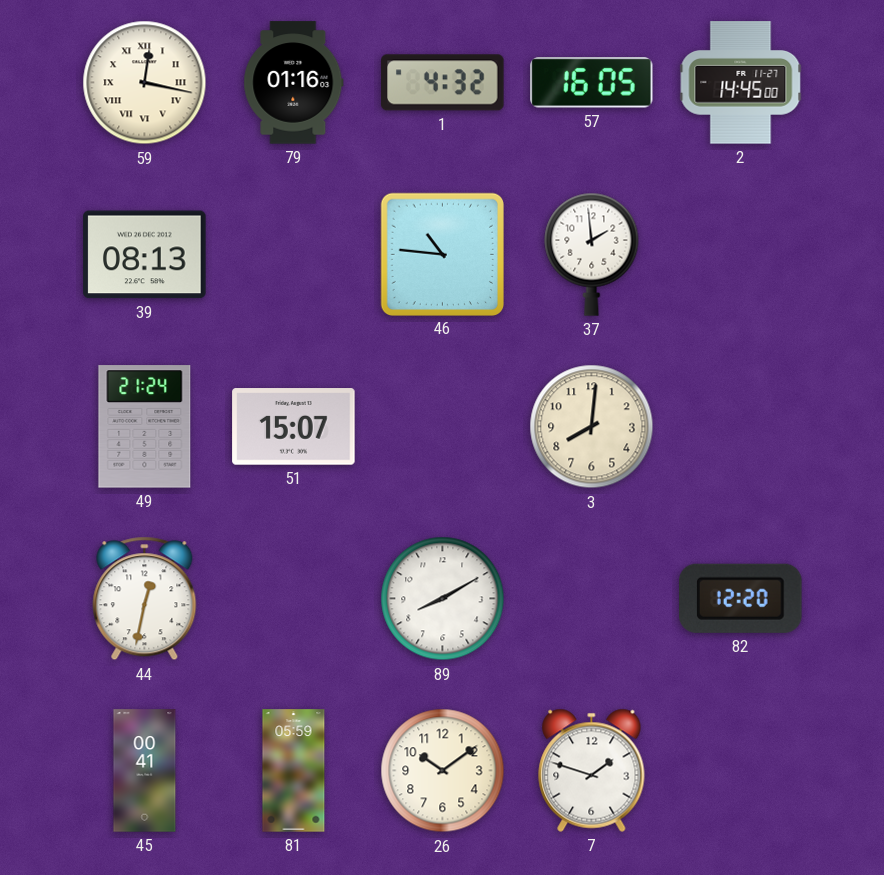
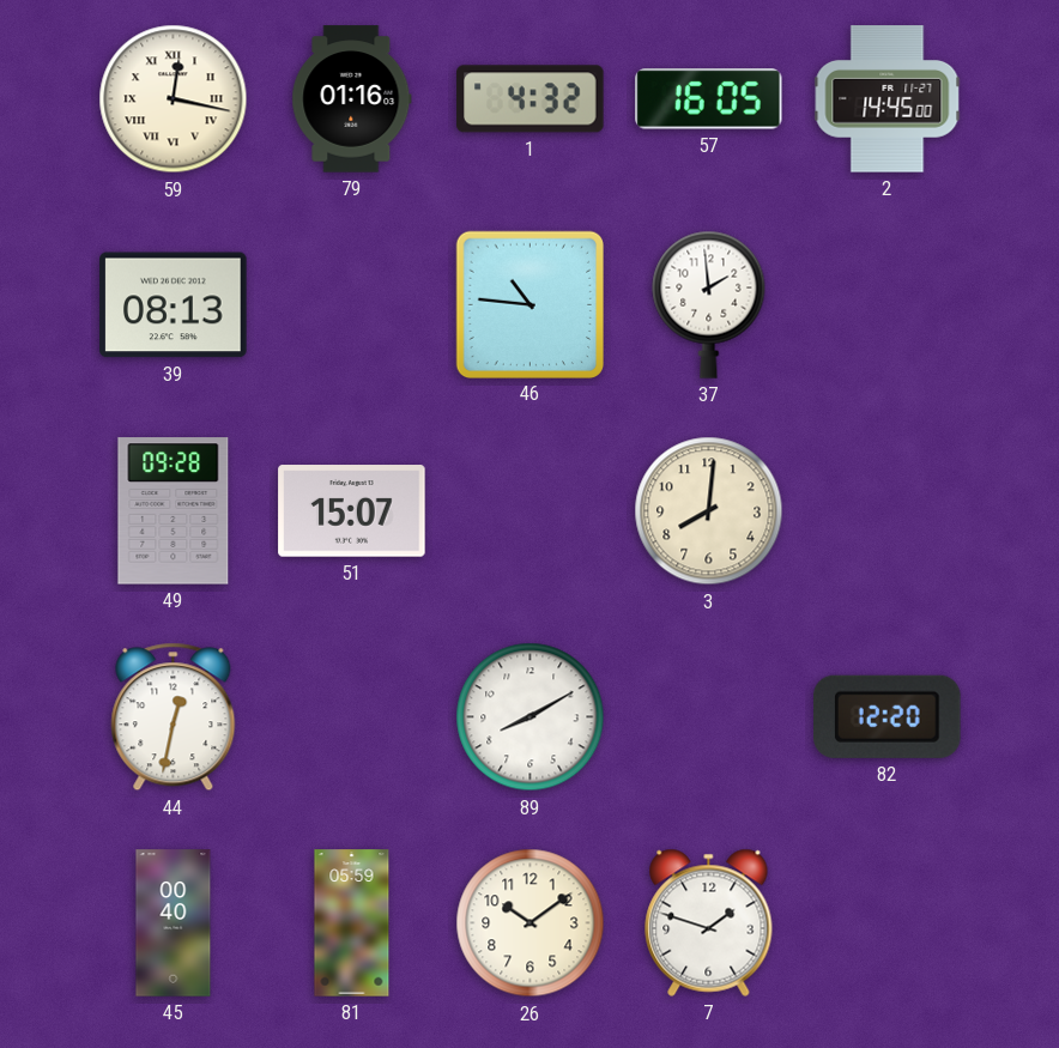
49: 21:24 -> 09:28
45: 00:41 -> 00:40
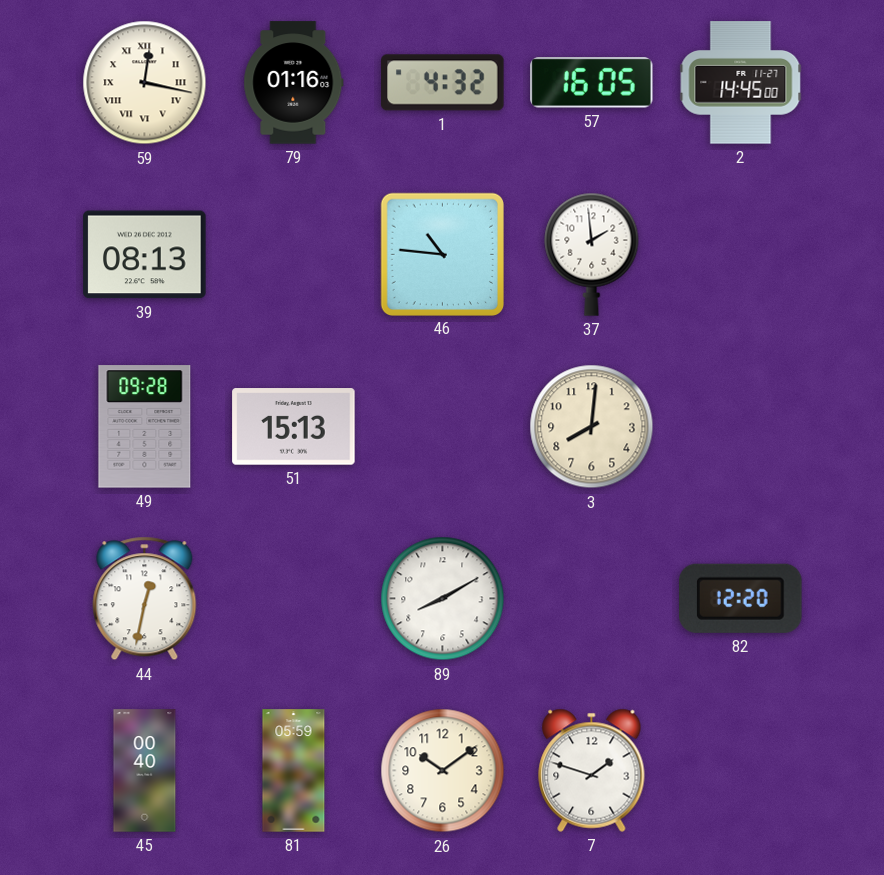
51: 15:07 -> 15:13
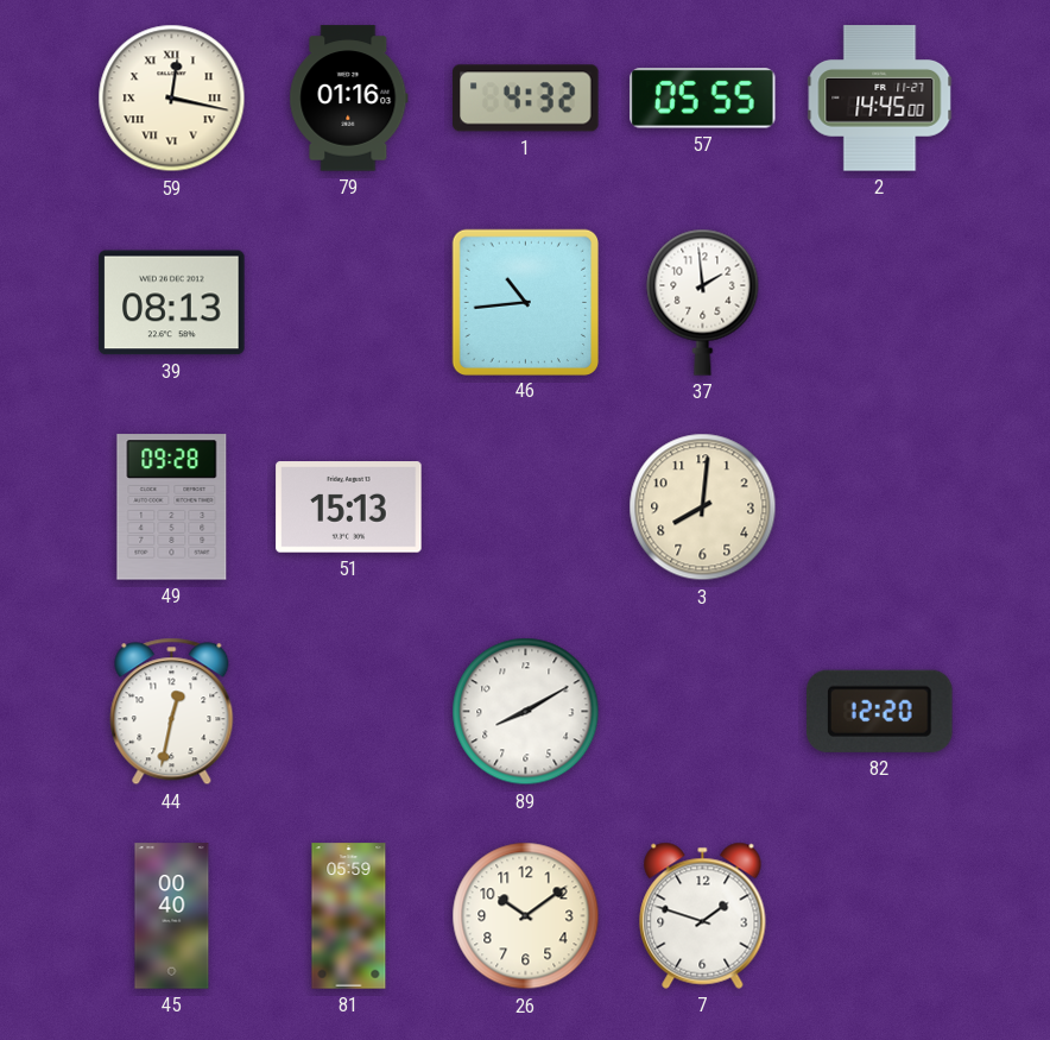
57: 16:05 -> 05:55
46: 10:46 -> 10:44
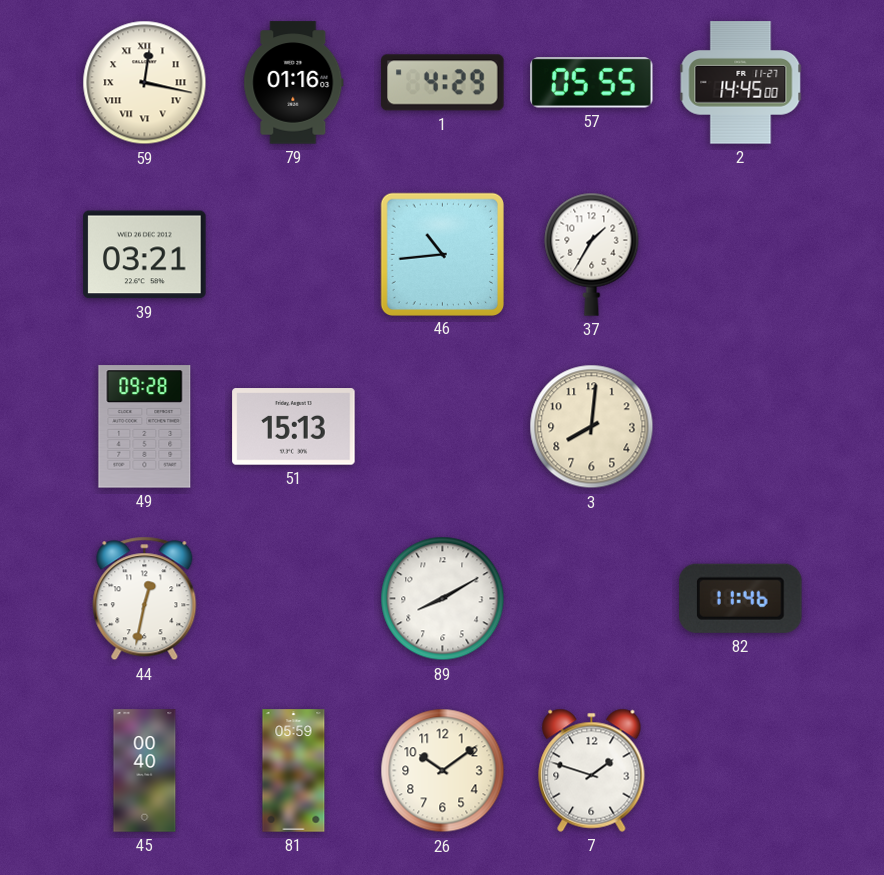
1: 4:32 -> 4:29
39: 08:13 -> 03:21
37: 1:59 -> 1:35
82: 12:20 -> 11:46
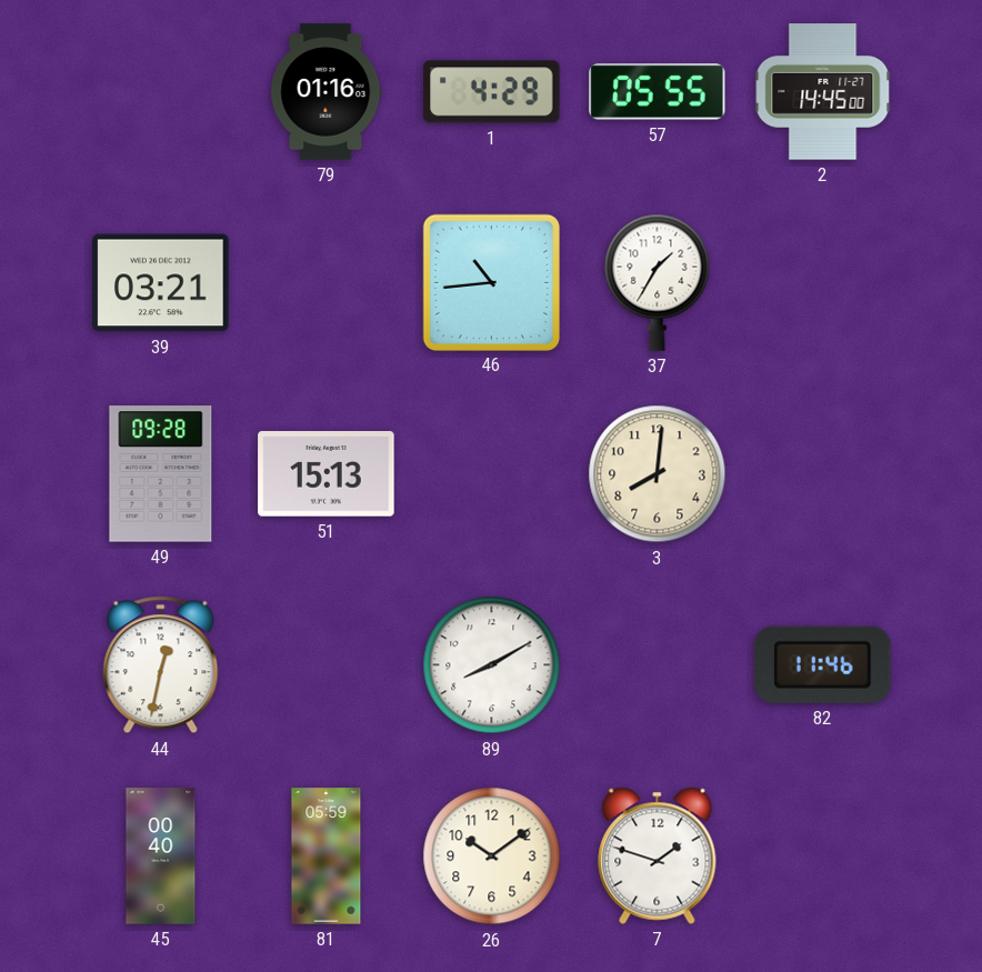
59: 12:17 -> none
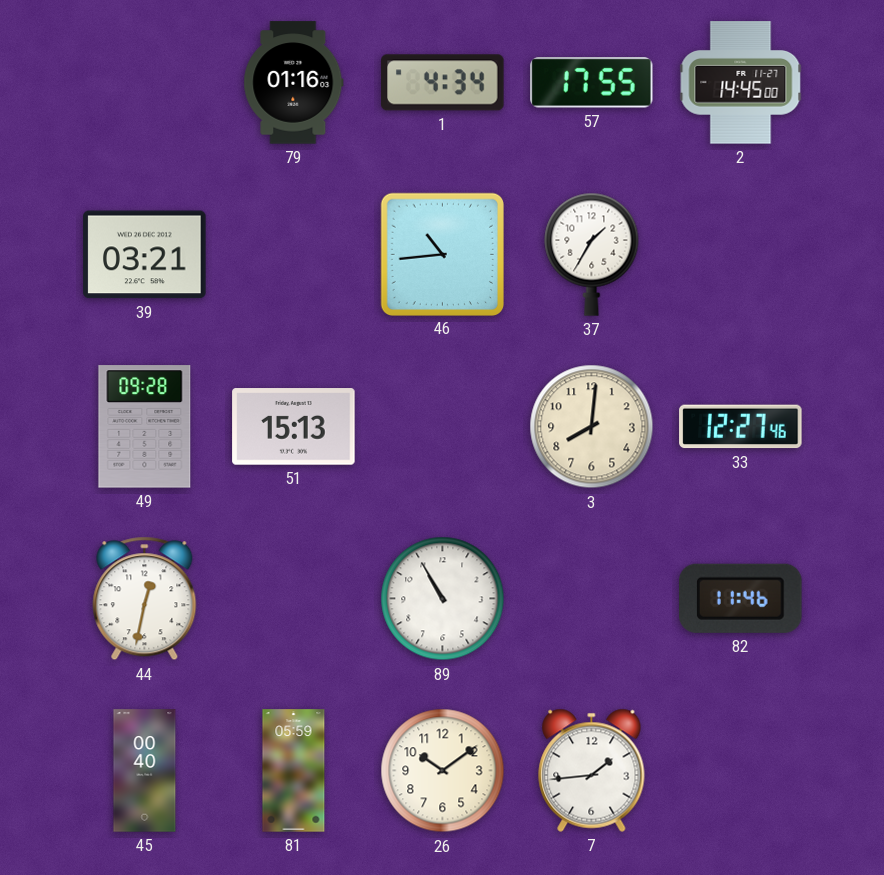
1: 4:29 -> 4:34
57: 05:55 -> 17:55
33: none -> 12:27
89: 8:10 -> 10:55
7: 1:48 -> 1:44
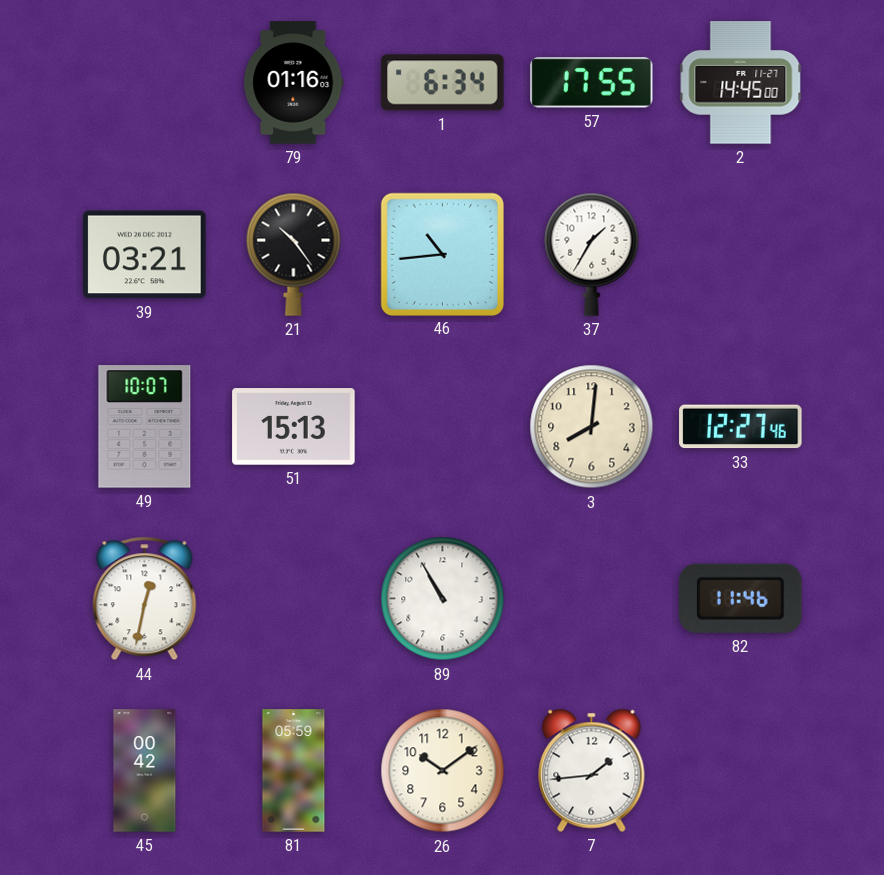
1: 4:34 -> 6:34
21: none -> 10:24
49: 09:28 -> 10:07
45: 00:40 -> 00:42
